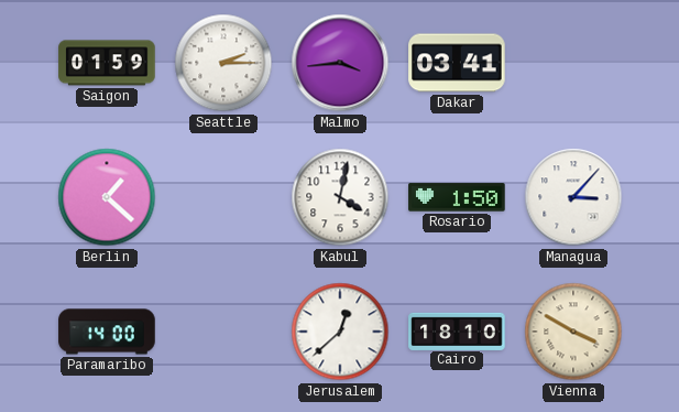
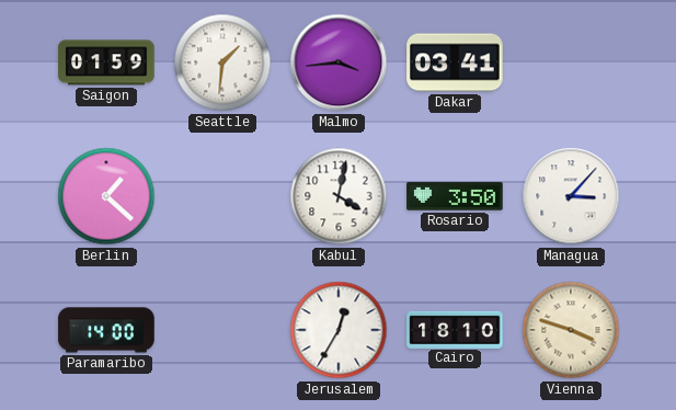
Seattle: 2:15 -> 1:31
Rosario: 1:50 -> 3:50
Jerusalem: 12:38 -> 12:35
Vienna: 3:50 -> 3:48
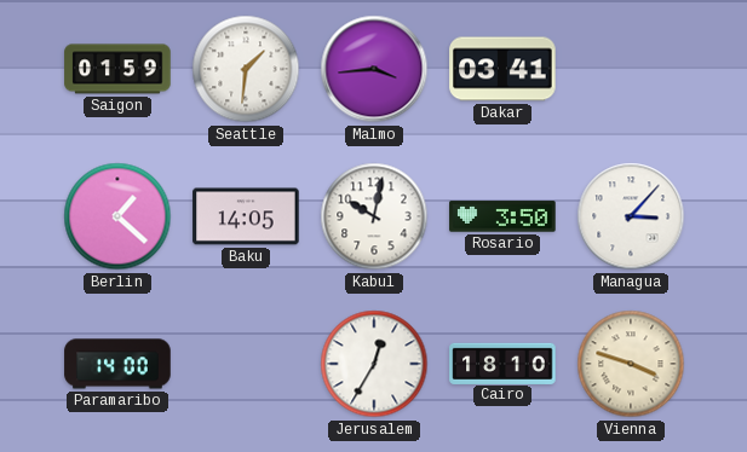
Baku: none -> 14:05
Kabul: 4:02 -> 10:02
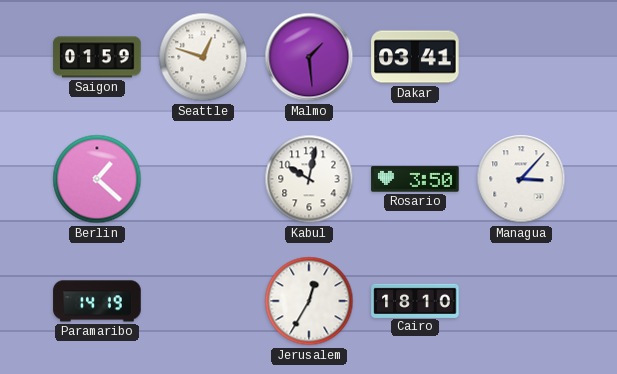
Seattle: 1:31 -> 12:48
Malmo: 3:44 -> 1:29
Baku: 14:05 -> none
Paramaribo: 14:00 -> 14:19
Vienna: 3:48 -> none
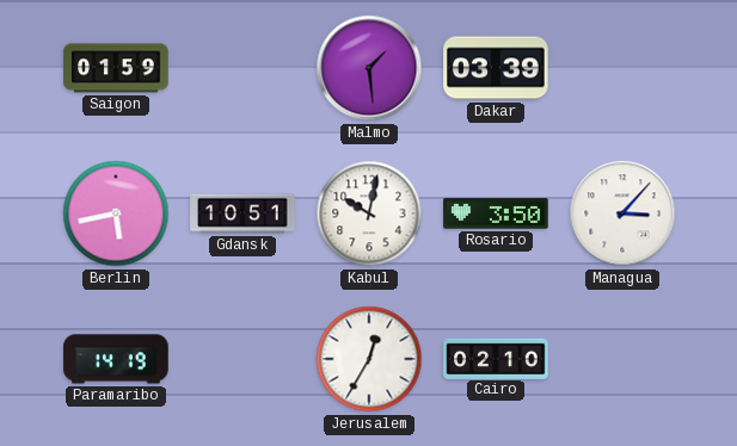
Seattle: 12:48 -> none
Dakar: 03:41 -> 03:39
Berlin: 1:22 -> 5:43
Gdansk: none -> 10:51
Cairo: 18:10 -> 02:10
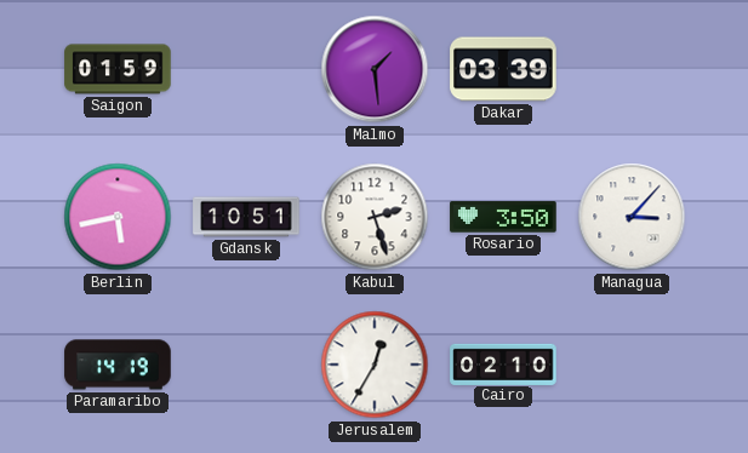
Kabul: 10:02 -> 2:27
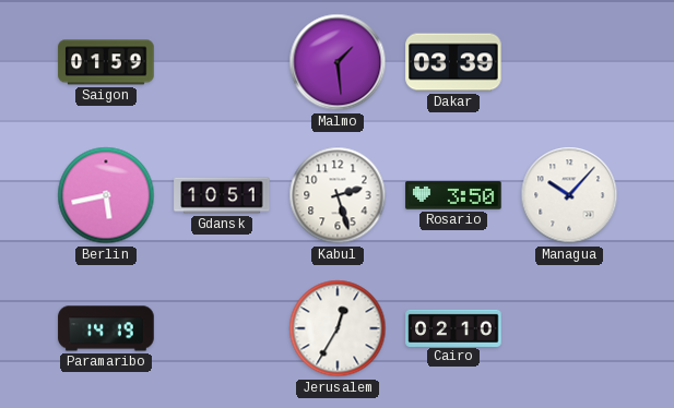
Managua: 3:07 -> 10:07
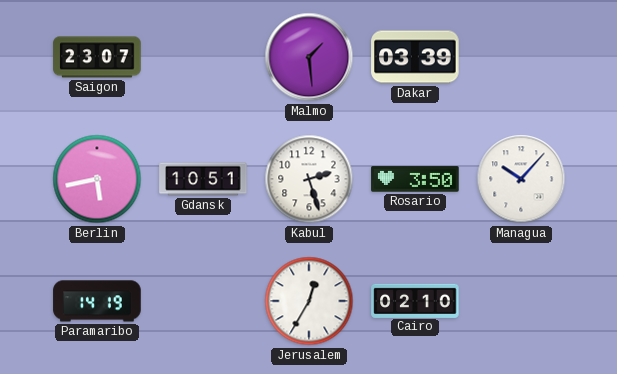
Saigon: 01:59 -> 23:07
